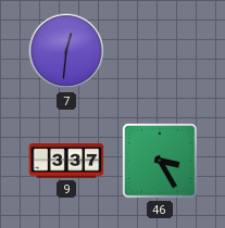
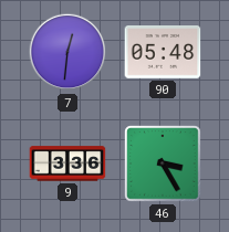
90: none -> 05:48
9: 3:37 -> 3:36
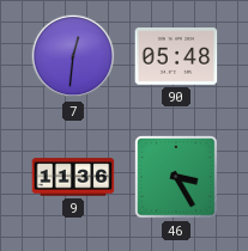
9: 3:36 -> 11:36
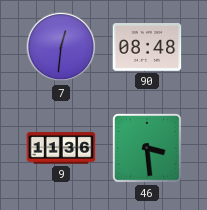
90: 05:48 -> 08:48
46: 3:25 -> 3:29
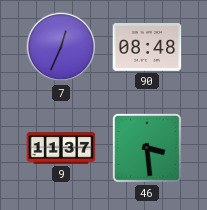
7: 12:31 -> 12:34
9: 11:36 -> 11:37
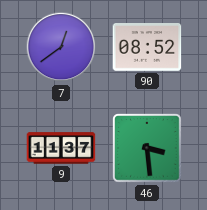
7: 12:34 -> 12:39
90: 08:48 -> 08:52
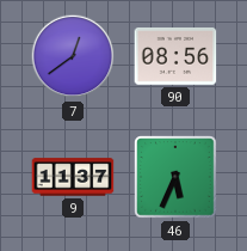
90: 08:52 -> 08:56
46: 3:29 -> 5:34
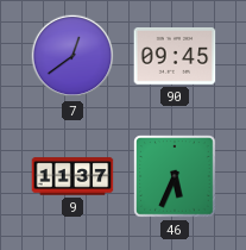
90: 08:56 -> 09:45
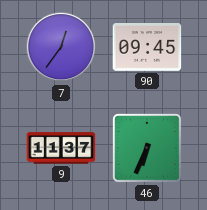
7: 12:39 -> 12:36
46: 5:34 -> 6:34
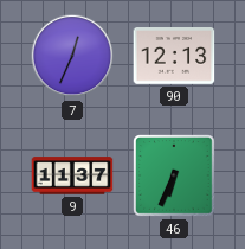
7: 12:36 -> 12:34
90: 09:45 -> 12:13
